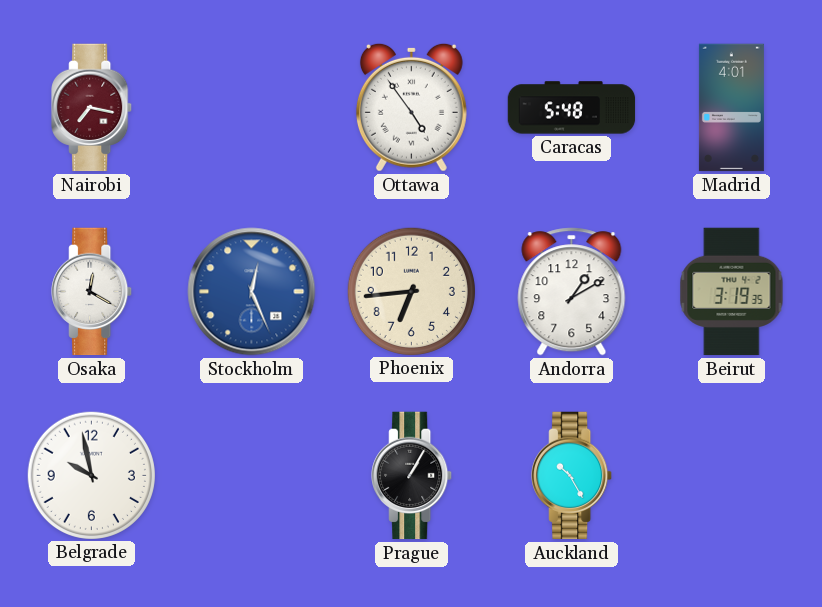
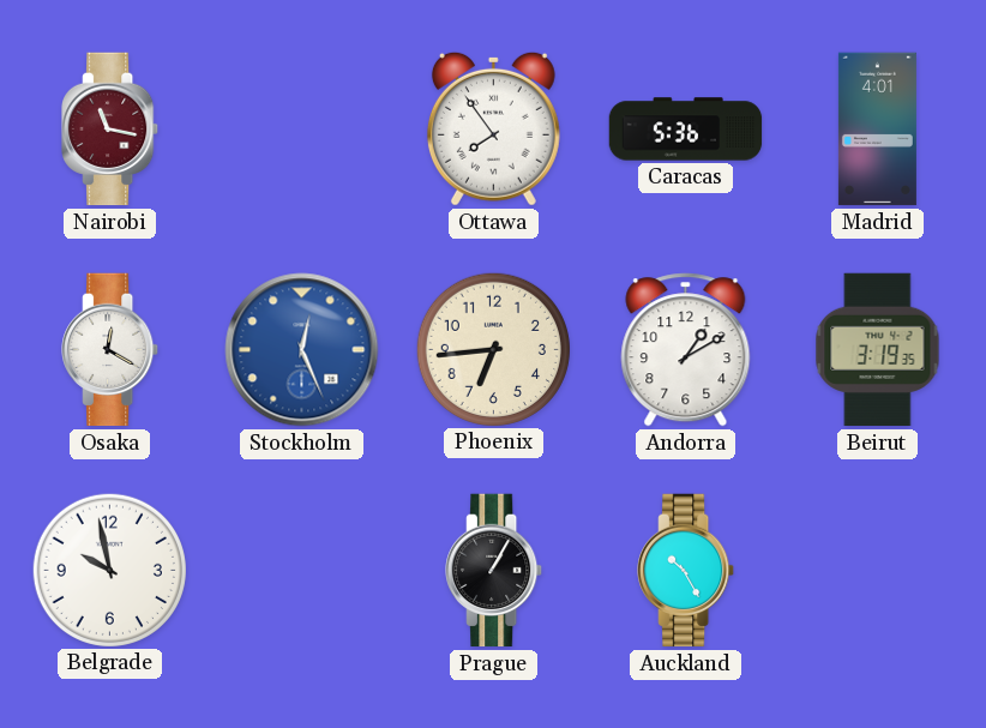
Nairobi: 7:17 -> 11:17
Ottawa: 4:54 -> 7:54
Caracas: 5:48 -> 5:36
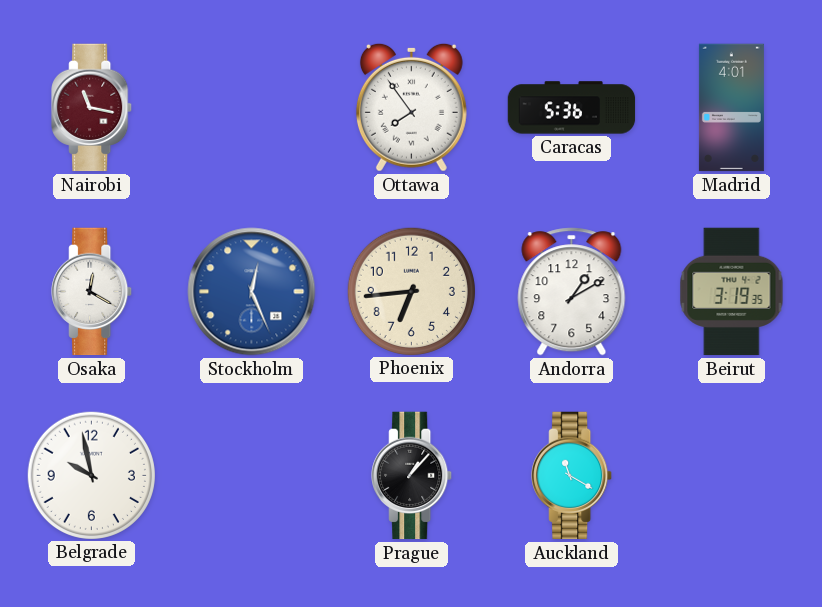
Prague: 1:05 -> 1:07
Auckland: 10:25 -> 11:20
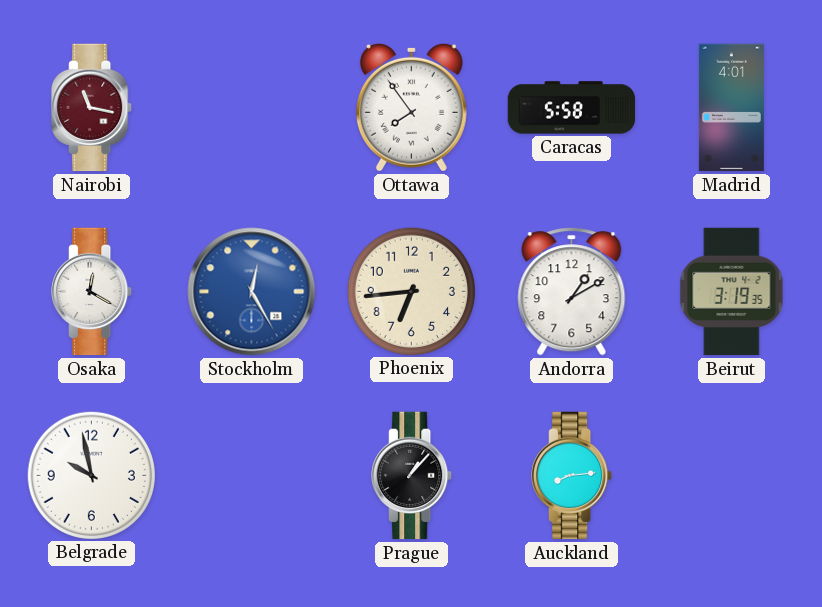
Caracas: 5:36 -> 5:58
Stockholm: 12:26 -> 12:25
Auckland: 11:20 -> 8:14
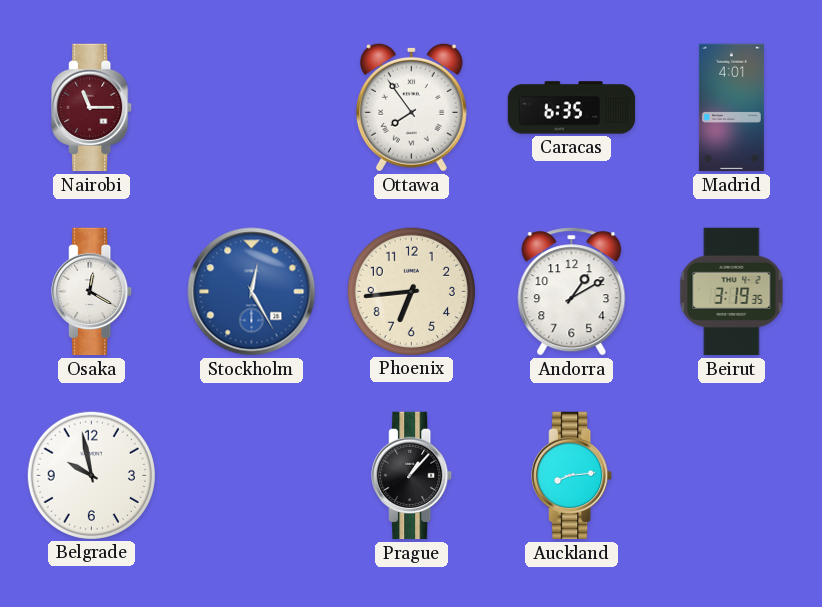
Nairobi: 11:17 -> 11:15
Caracas: 5:58 -> 6:35
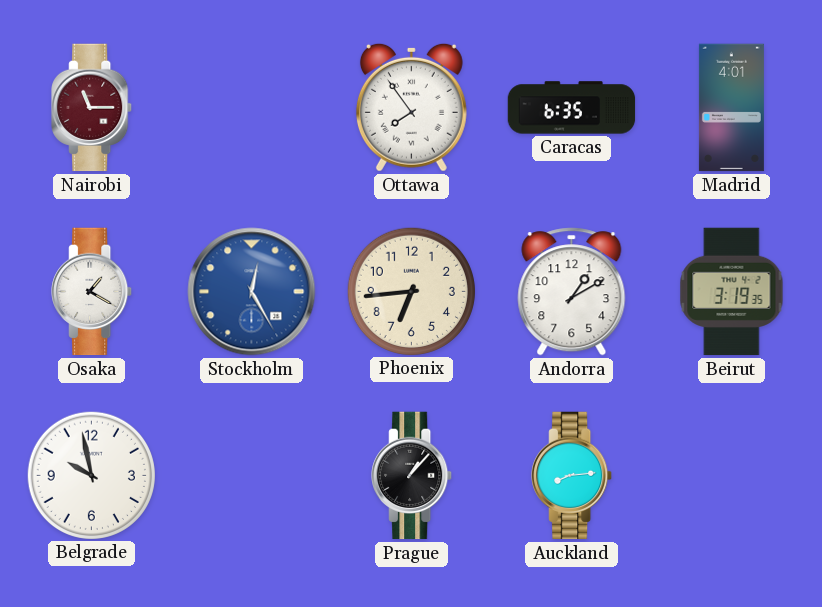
Osaka: 12:20 -> 1:20
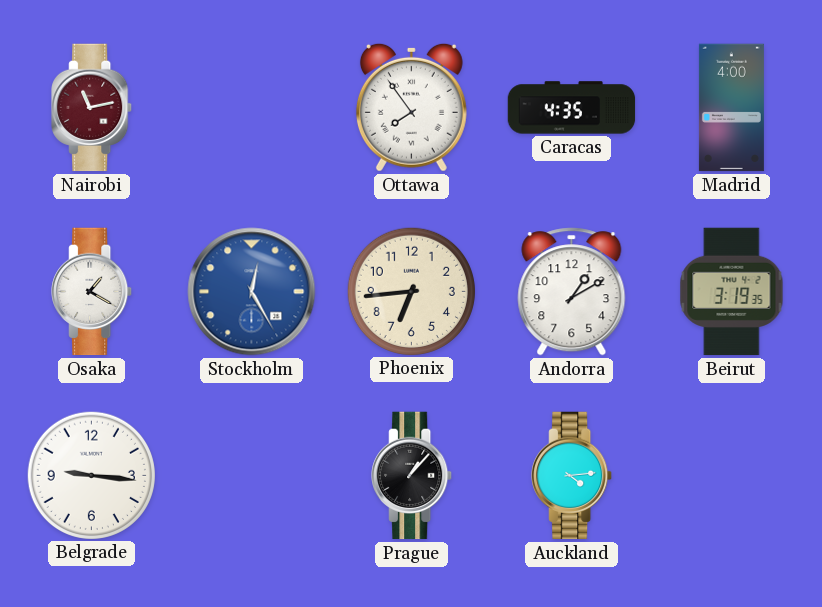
Nairobi: 11:15 -> 11:13
Caracas: 6:35 -> 4:35
Madrid: 4:01 -> 4:00
Belgrade: 9:58 -> 9:16
Auckland: 8:14 -> 4:14
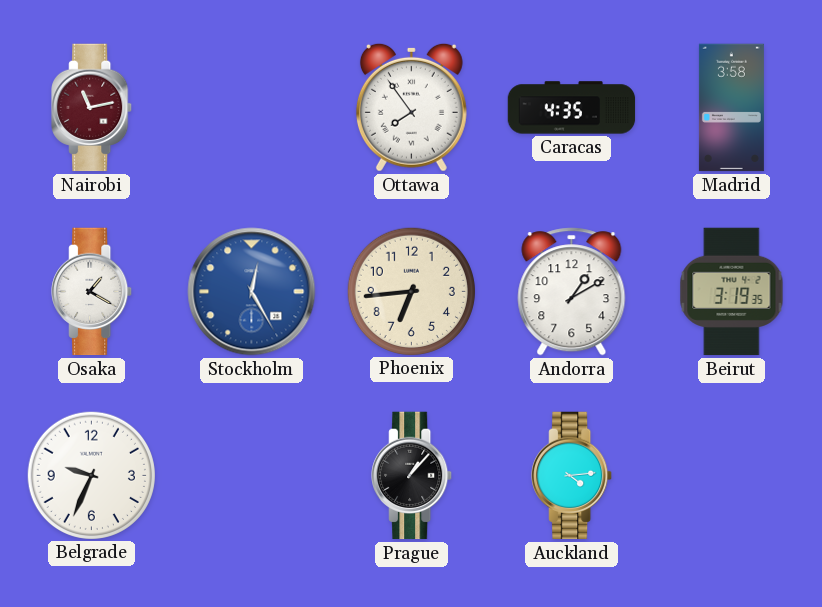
Madrid: 4:00 -> 3:58
Belgrade: 9:16 -> 9:34
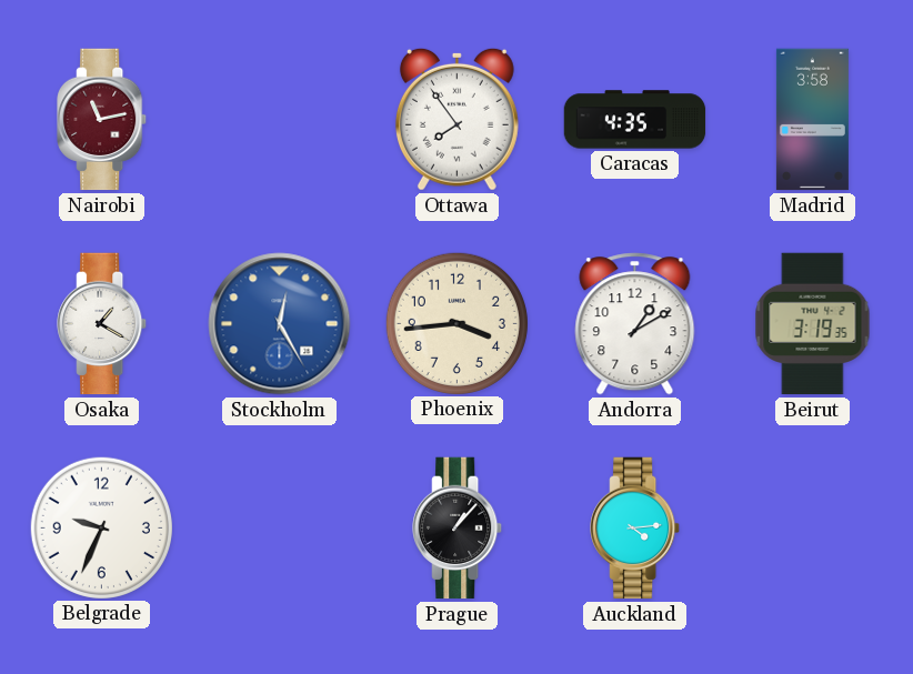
Phoenix: 6:44 -> 3:44
